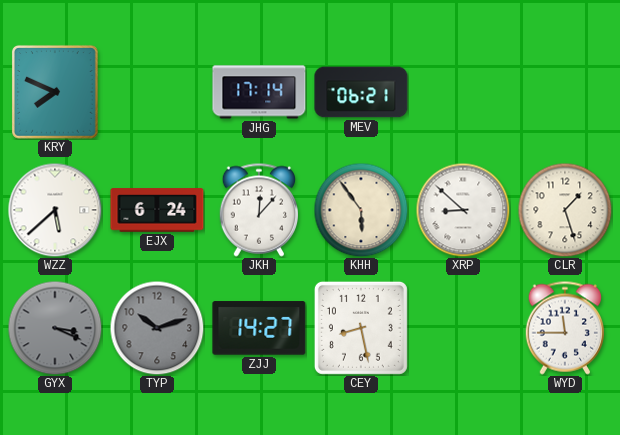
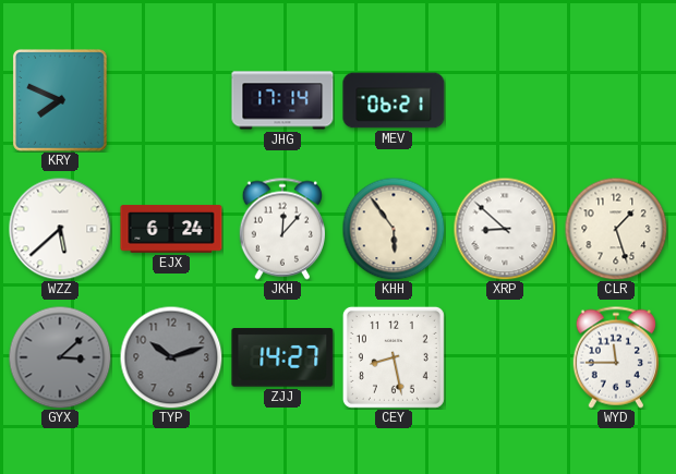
GYX: 3:19 -> 3:08
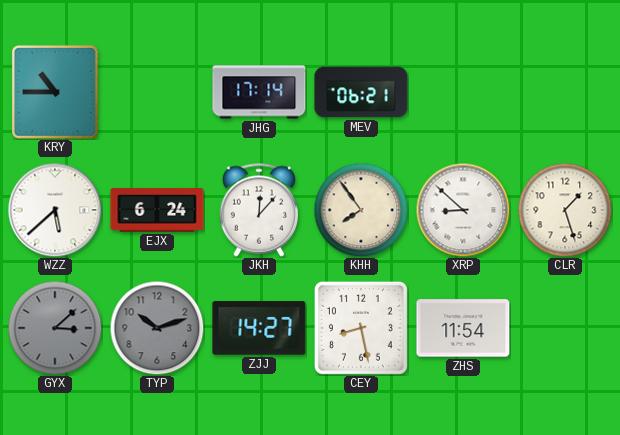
KRY: 7:49 -> 10:45
KHH: 5:54 -> 7:54
ZHS: none -> 11:54
WYD: 11:45 -> none
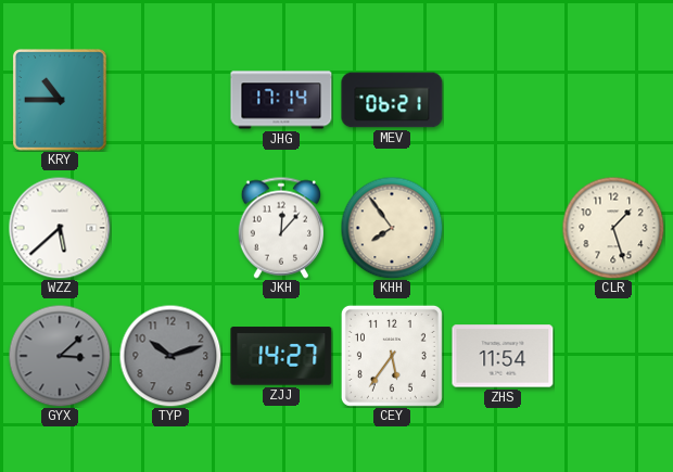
EJX: 6:24 -> none
XRP: 8:52 -> none
CEY: 8:28 -> 5:36
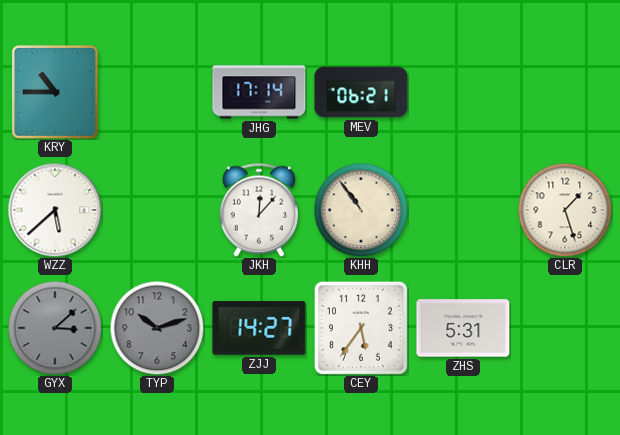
KHH: 7:54 -> 10:54
ZHS: 11:54 -> 5:31
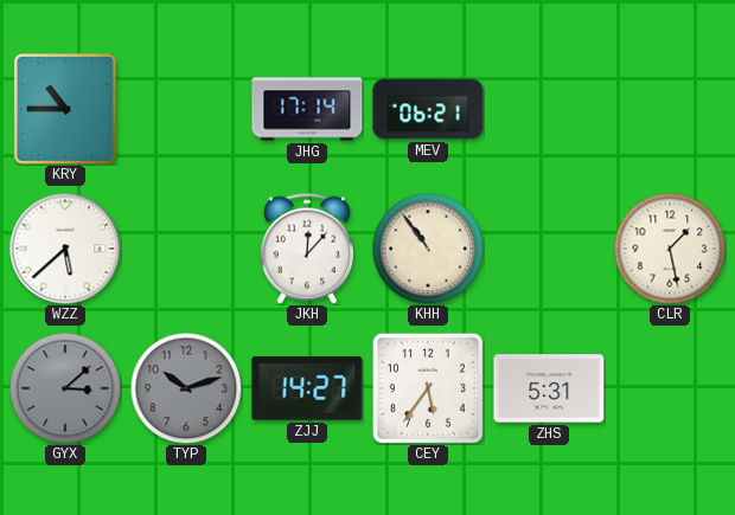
CLR: 1:27 -> 1:28
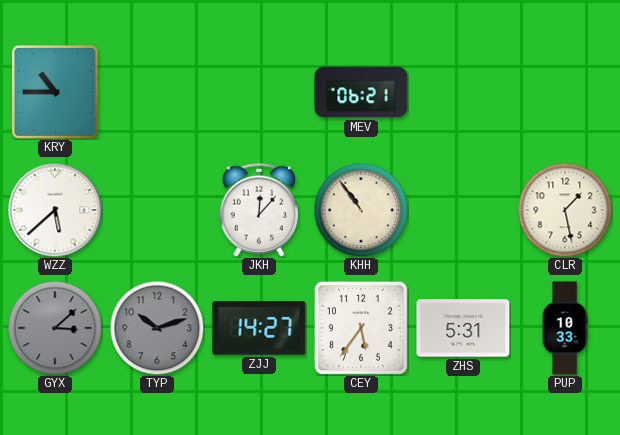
JHG: 17:14 -> none
PUP: none -> 10:33
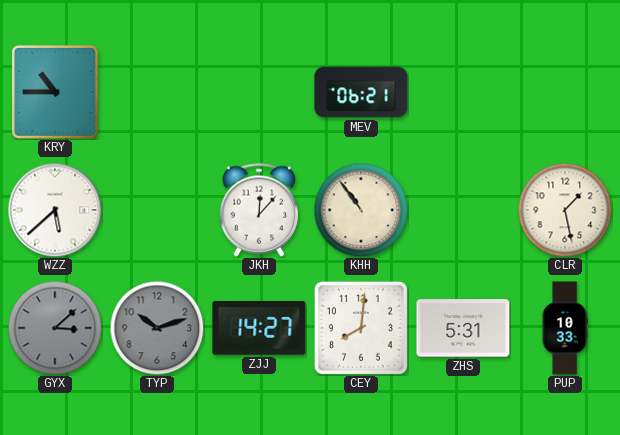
CEY: 5:36 -> 8:01
